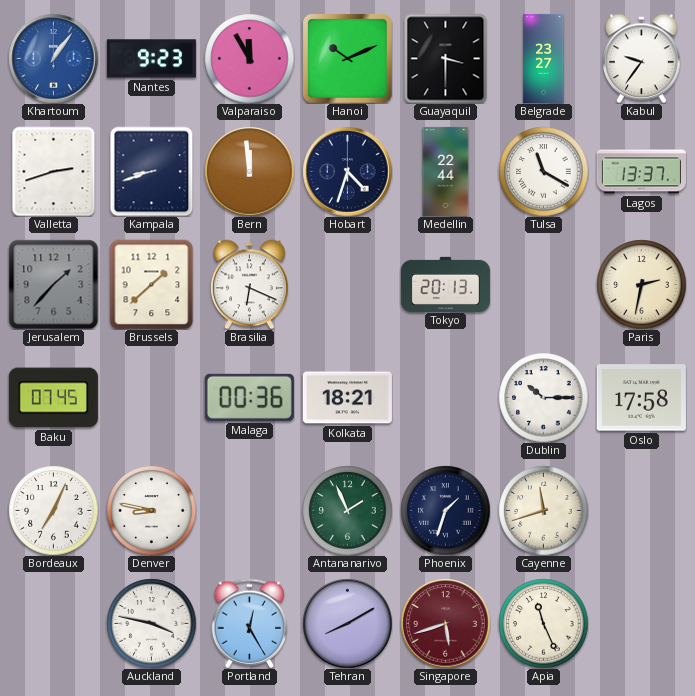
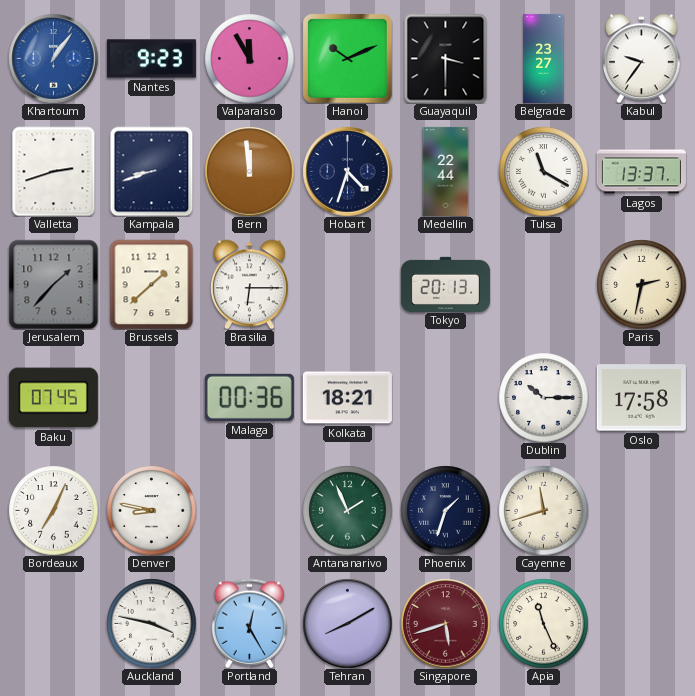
Brasilia: 6:19 -> 6:15
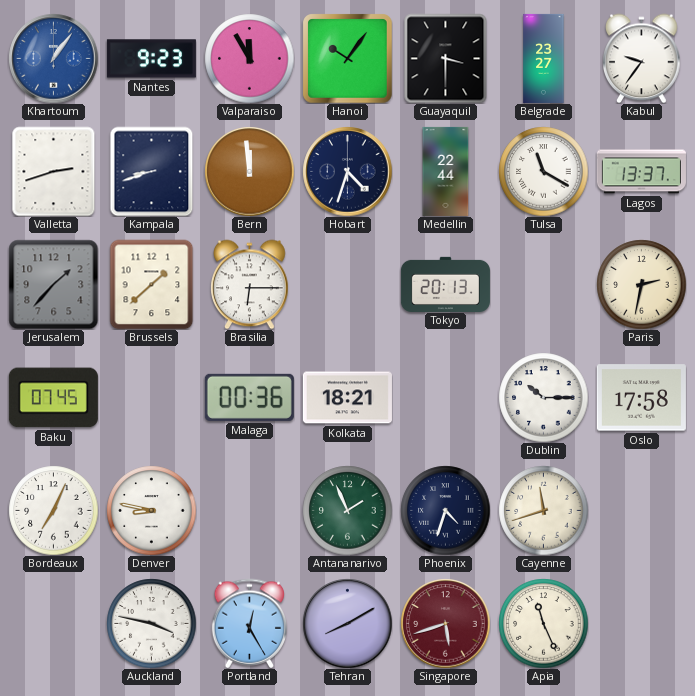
Hanoi: 10:11 -> 10:06
Phoenix: 1:33 -> 4:33
